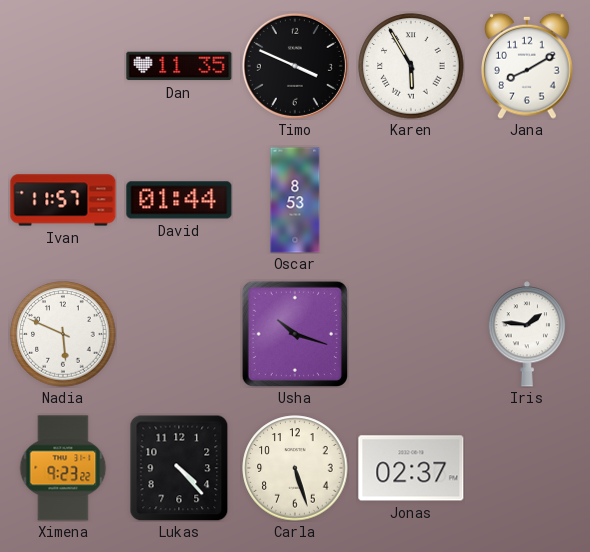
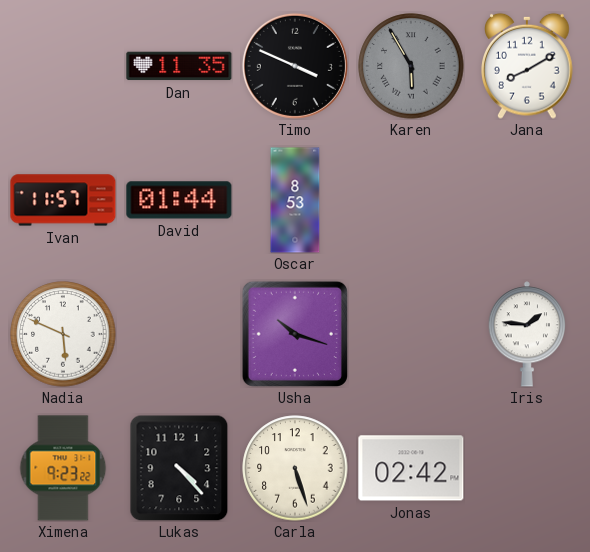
Karen dial: white -> grey
Jonas: 02:37 -> 02:42
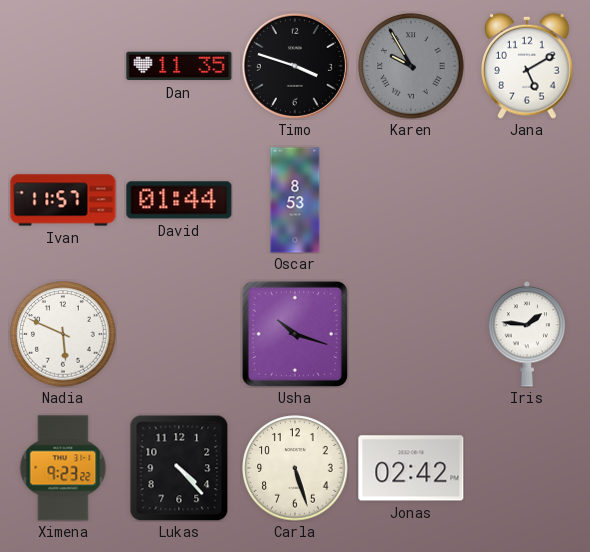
Timo: 3:49 -> 3:48
Karen: 5:55 -> 9:55
Jana: 8:10 -> 5:10
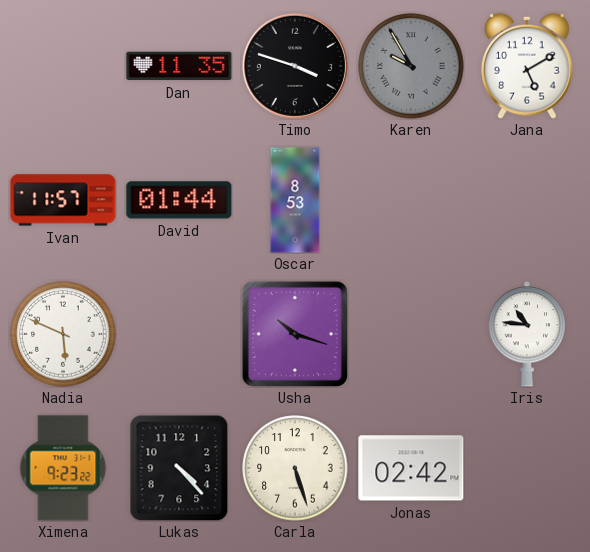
Iris: 1:46 -> 10:46
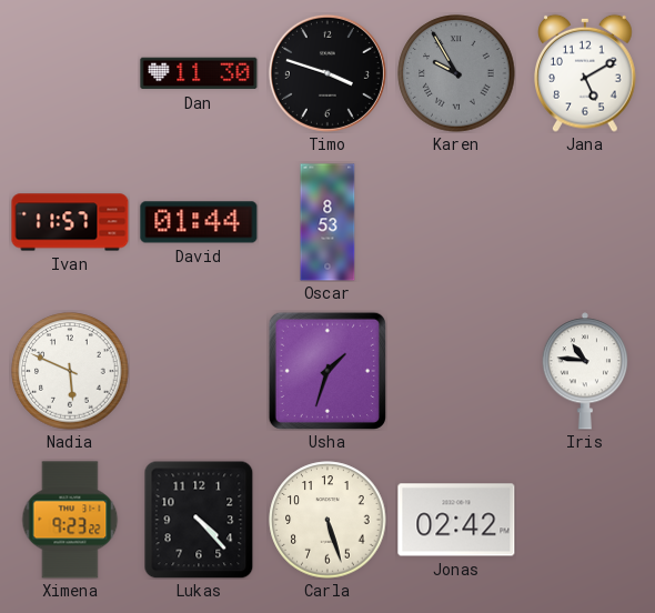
Dan: 11:35 -> 11:30
Usha: 10:18 -> 1:33
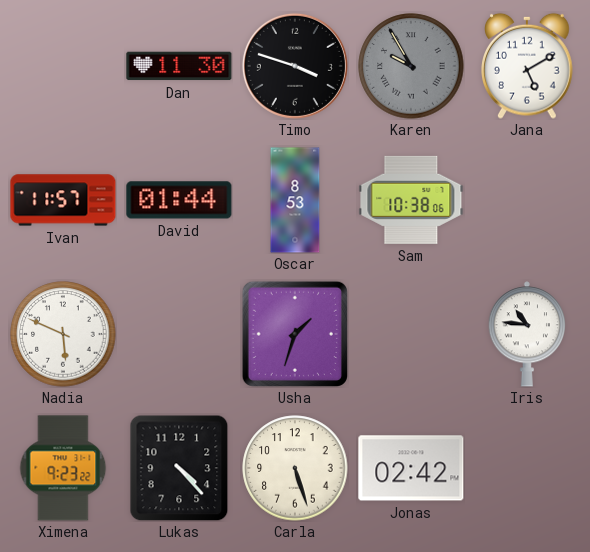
Sam: none -> 10:38
